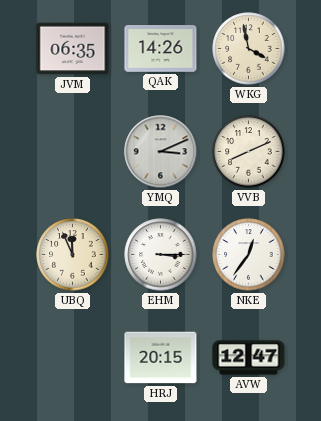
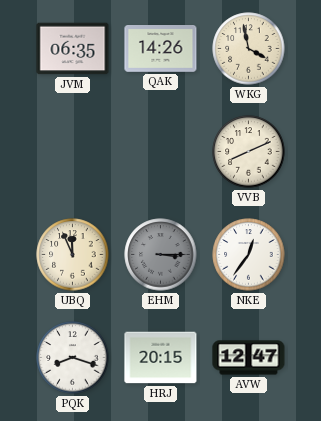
YMQ: 3:11 -> none
EHM dial: white -> grey
PQK: none -> 8:18
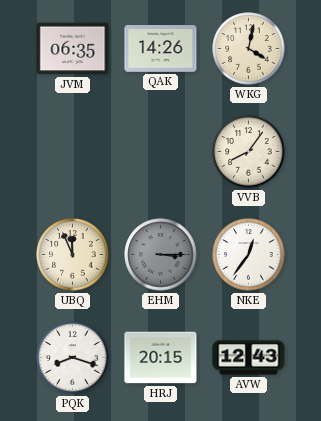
WKG: 3:58 -> 4:02
VVB: 8:11 -> 8:06
AVW: 12:47 -> 12:43
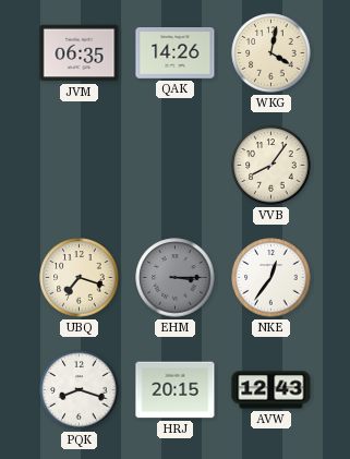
UBQ: 11:56 -> 7:18
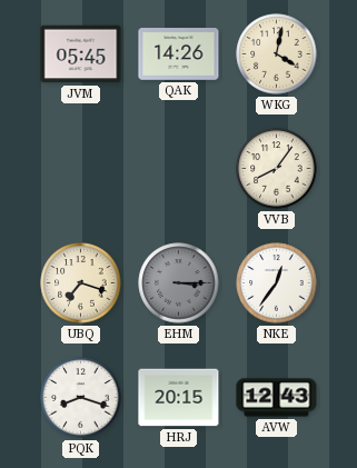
JVM: 06:35 -> 05:45
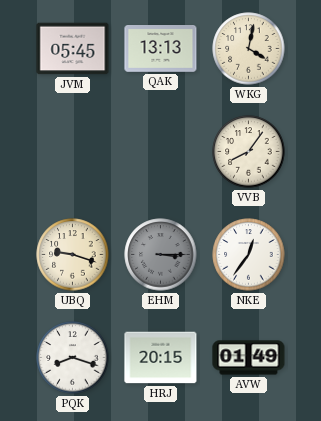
QAK: 14:26 -> 13:13
UBQ: 7:18 -> 9:18
AVW: 12:43 -> 01:49
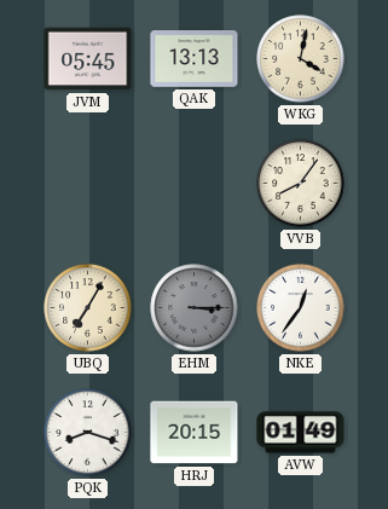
UBQ: 9:18 -> 7:05
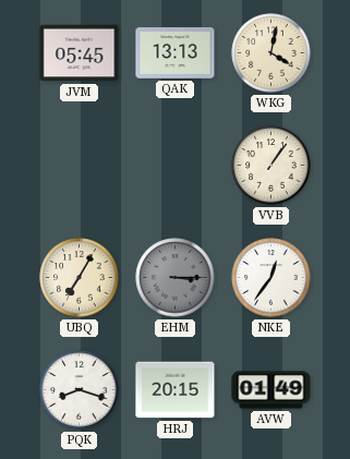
VVB: 8:06 -> 1:06
